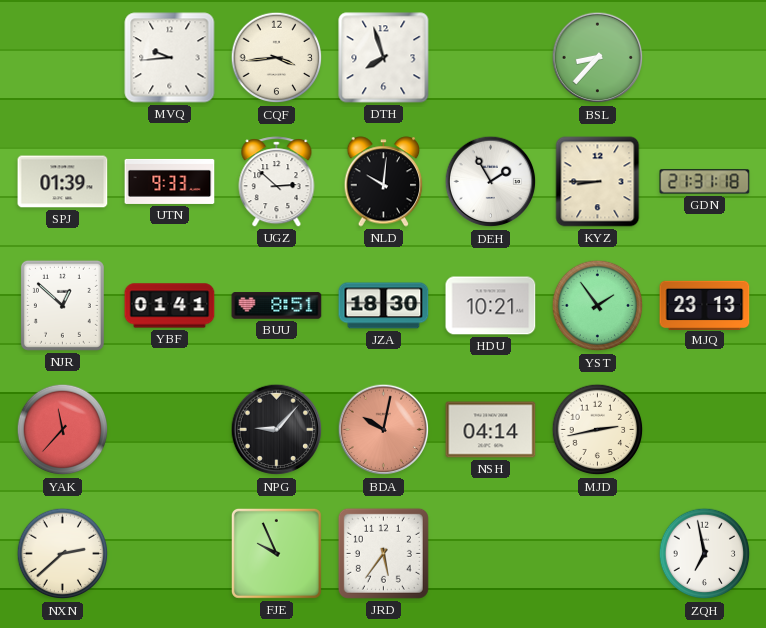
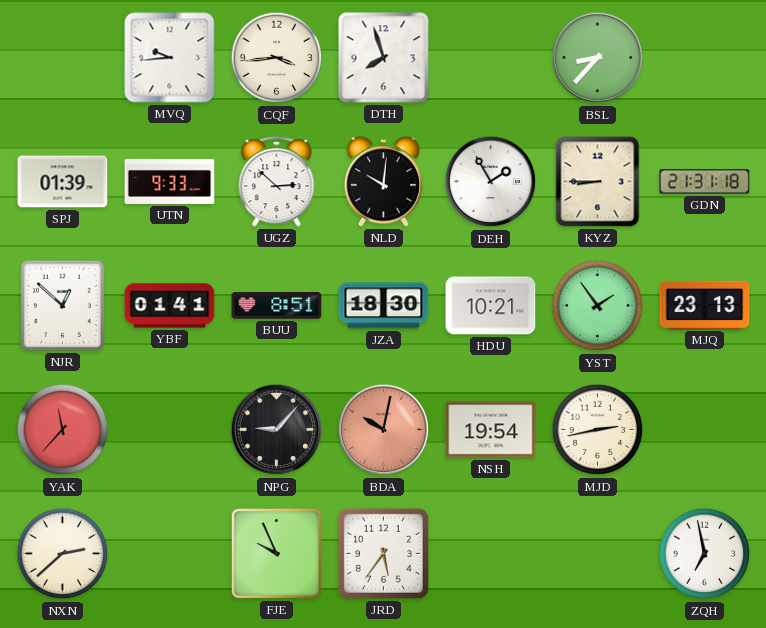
NSH: 04:14 -> 19:54
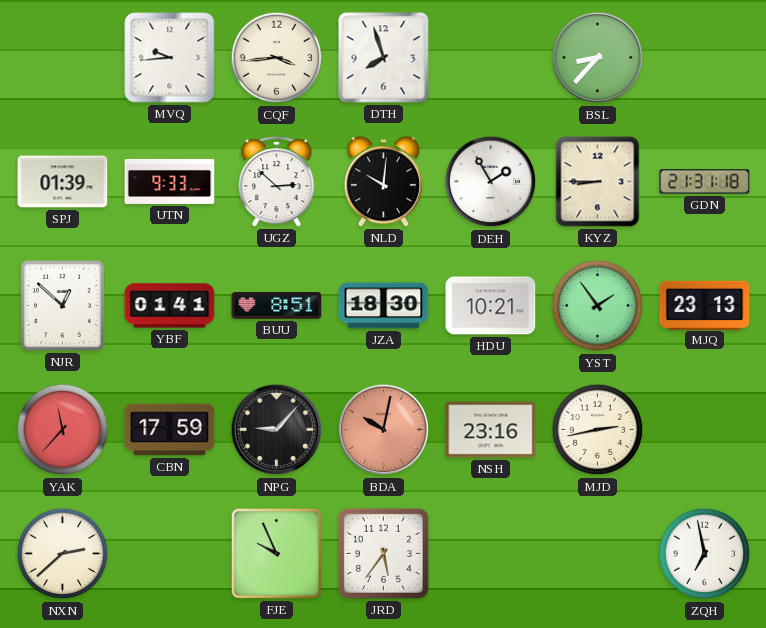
CBN: none -> 17:59
NSH: 19:54 -> 23:16
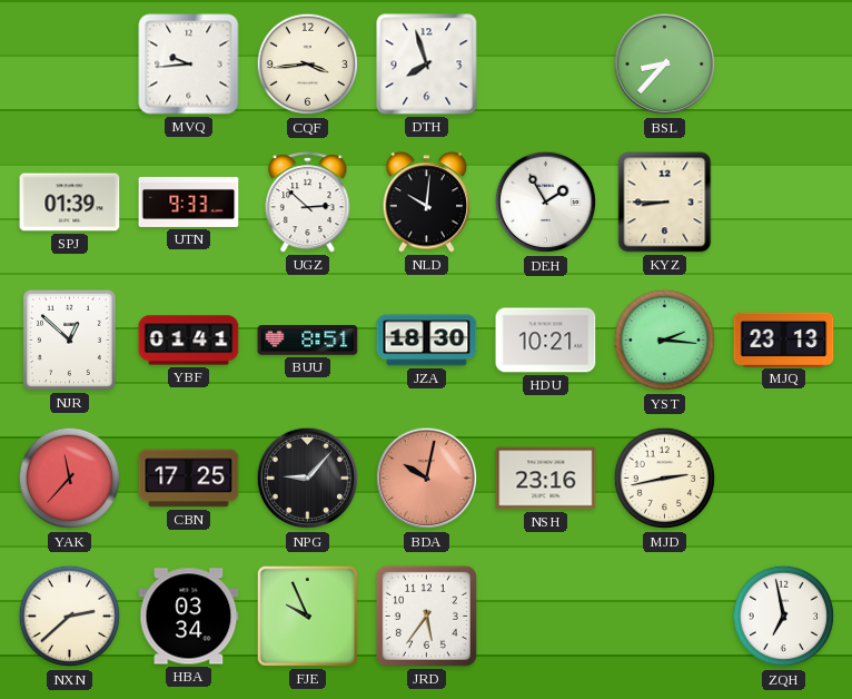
GDN: 21:31 -> none
YST: 1:54 -> 2:16
CBN: 17:59 -> 17:25
HBA: none -> 03:34
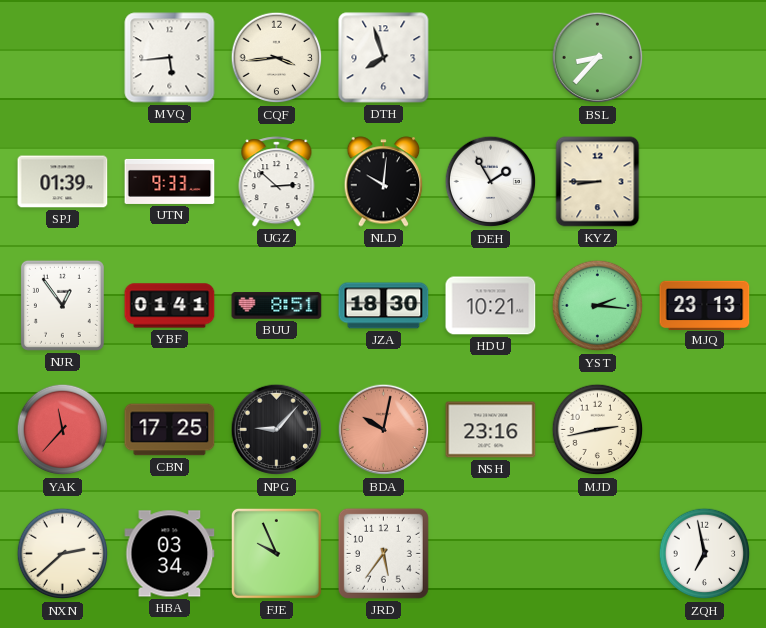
MVQ: 9:44 -> 5:44
NJR: 12:52 -> 12:54
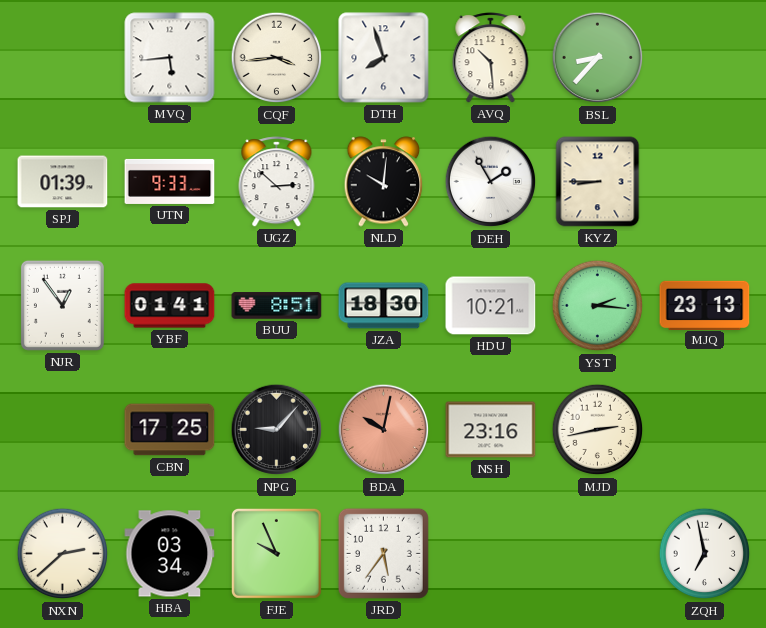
AVQ: none -> 10:29
YAK: 11:37 -> none
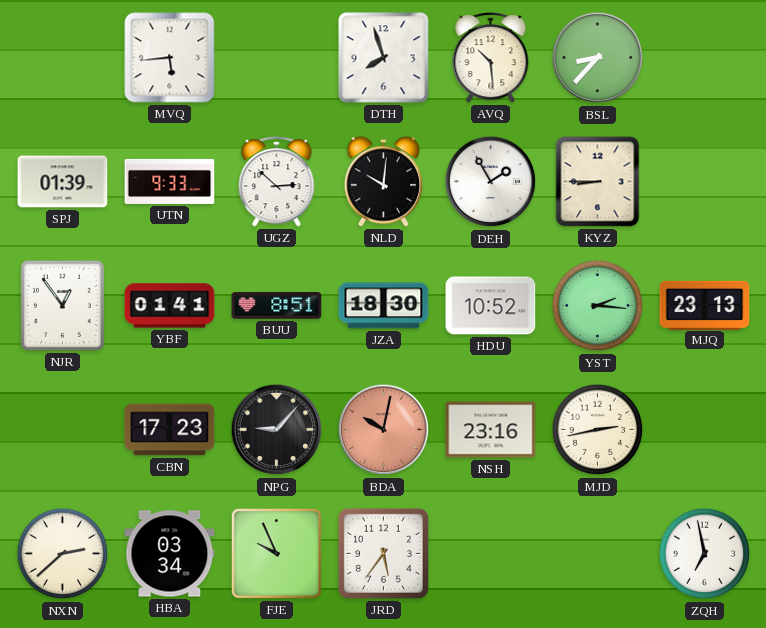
CQF: 3:44 -> none
HDU: 10:21 -> 10:52
CBN: 17:25 -> 17:23
